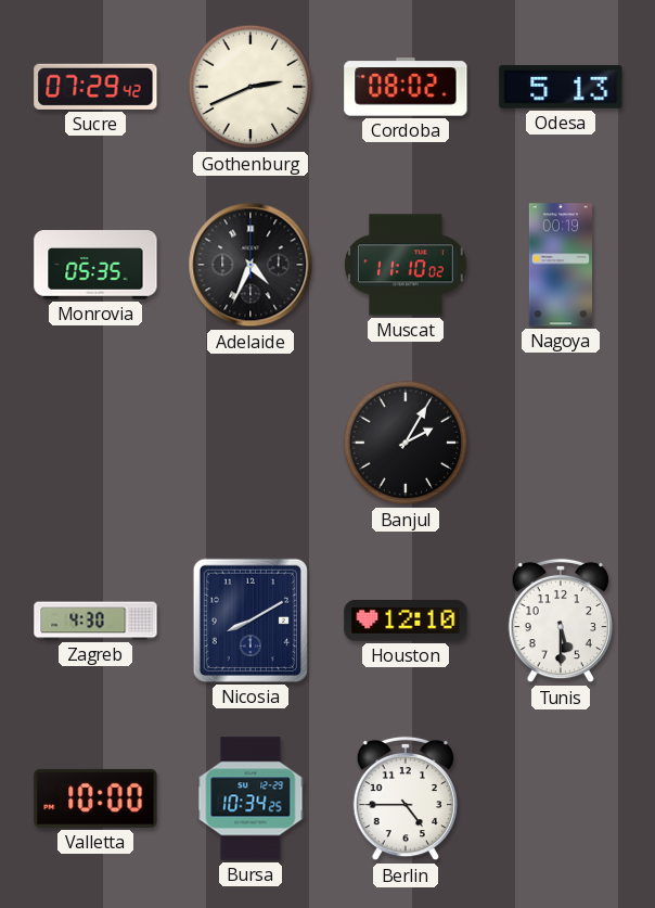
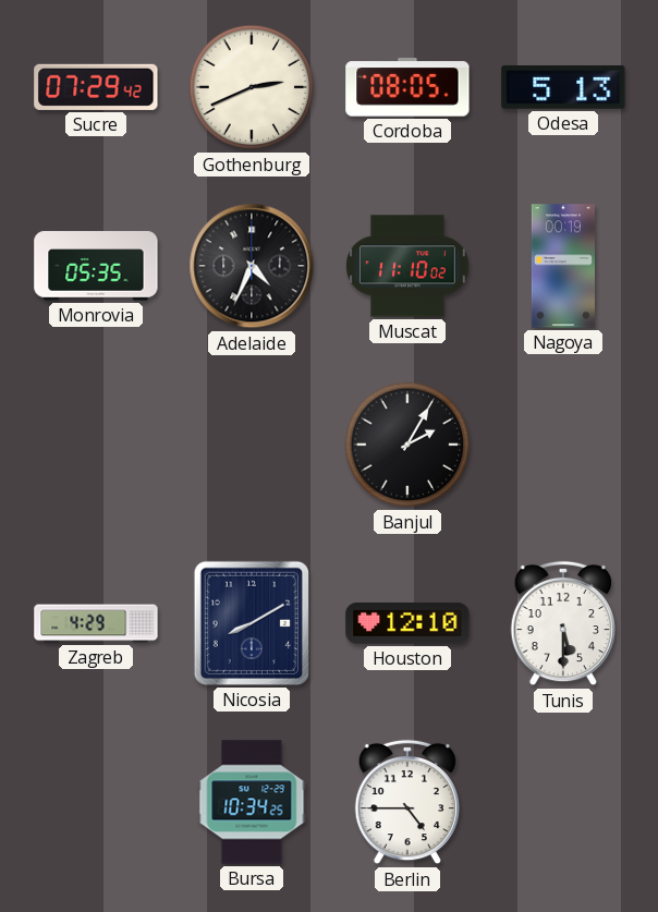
Cordoba: 08:02 -> 08:05
Zagreb: 4:30 -> 4:29
Valletta: 10:00 -> none
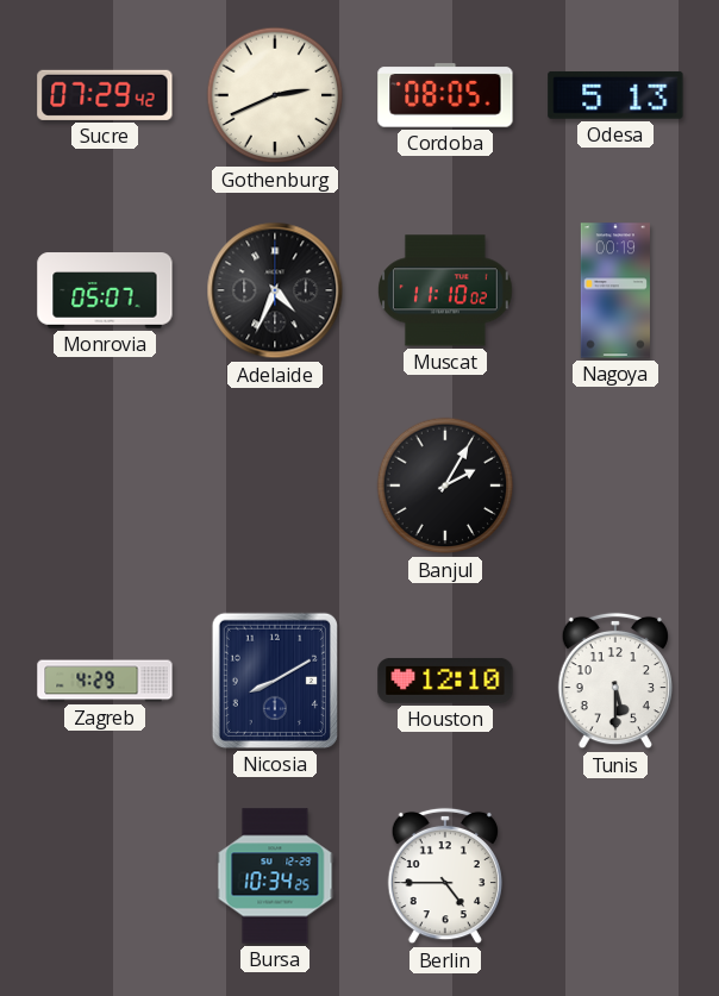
Monrovia: 05:35 -> 05:07
